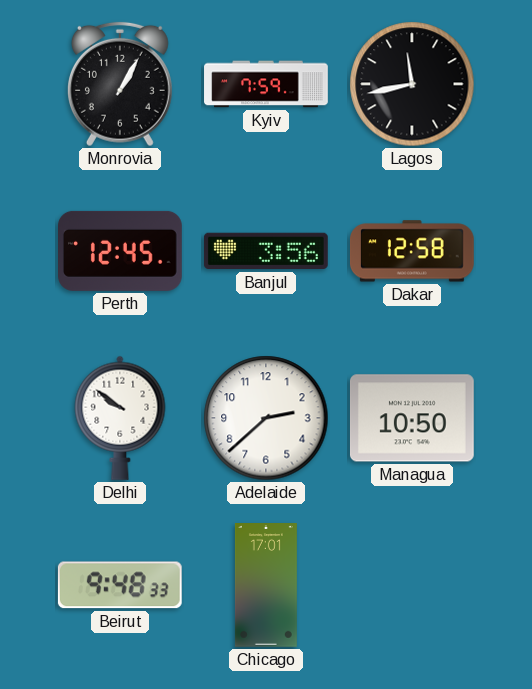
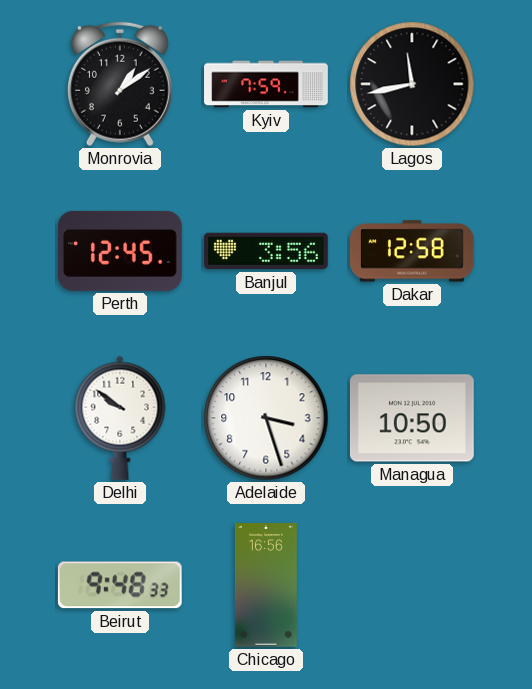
Monrovia: 1:05 -> 1:09
Adelaide: 2:38 -> 3:27
Chicago: 17:01 -> 16:56
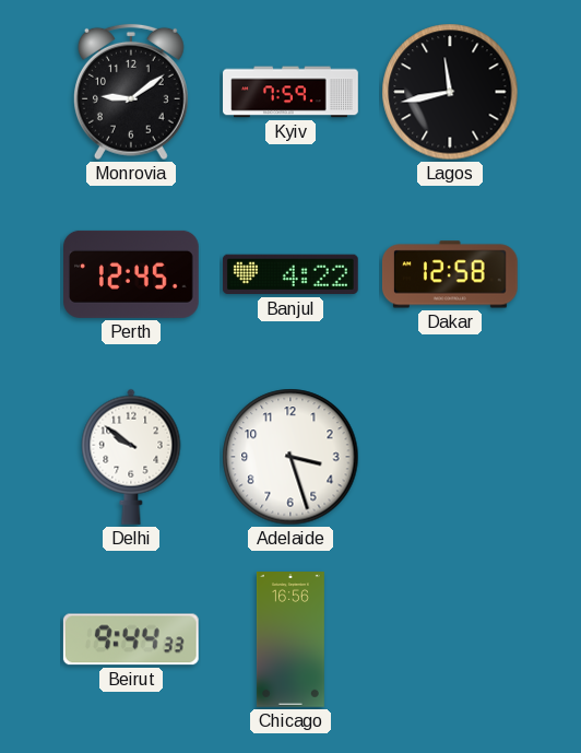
Monrovia: 1:09 -> 9:09
Banjul: 3:56 -> 4:22
Managua: 10:50 -> none
Beirut: 9:48 -> 9:44
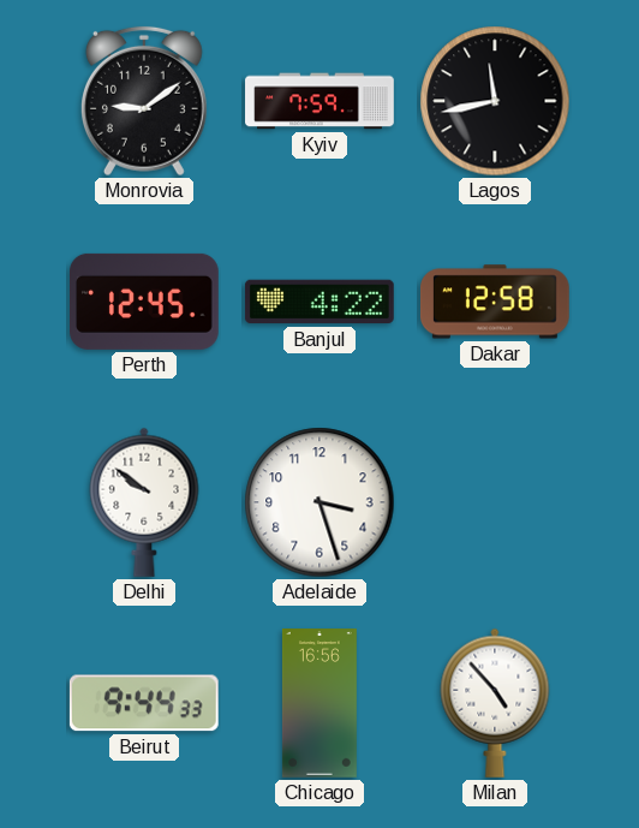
Milan: none -> 4:53
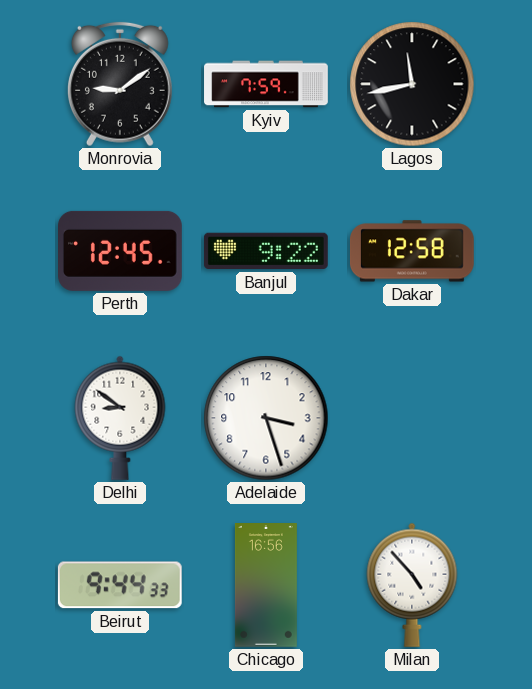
Banjul: 4:22 -> 9:22
Delhi: 9:51 -> 8:51
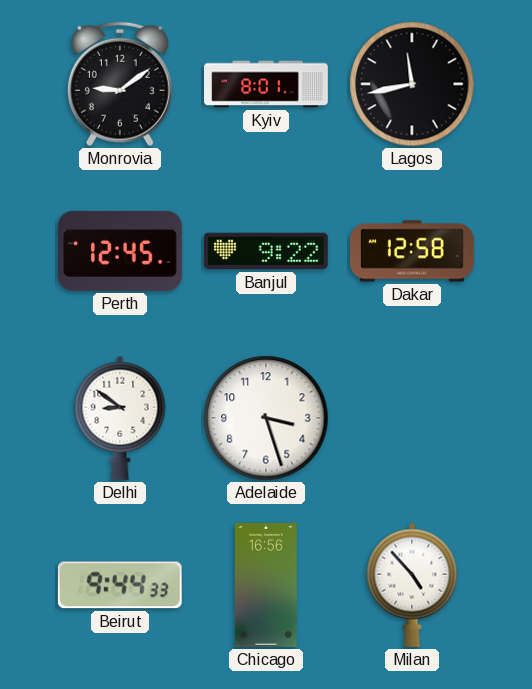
Kyiv: 7:59 -> 8:01
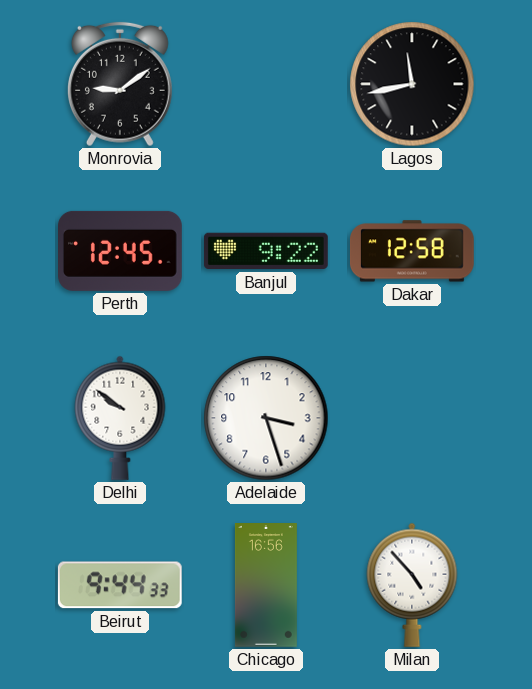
Kyiv: 8:01 -> none
Delhi: 8:51 -> 9:51
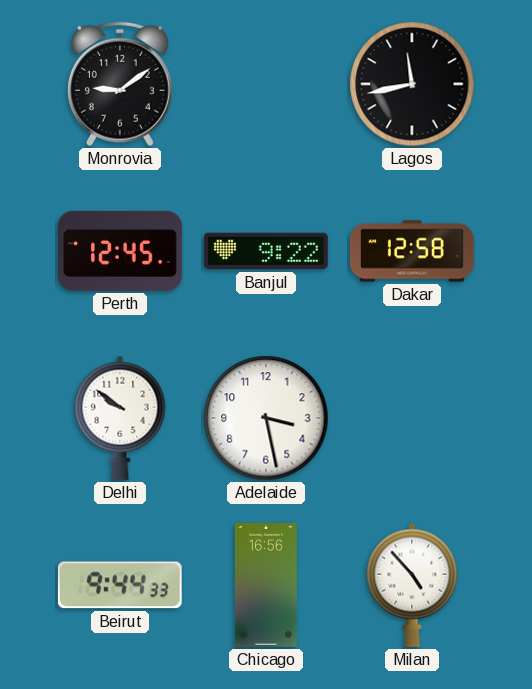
Adelaide: 3:27 -> 3:28
